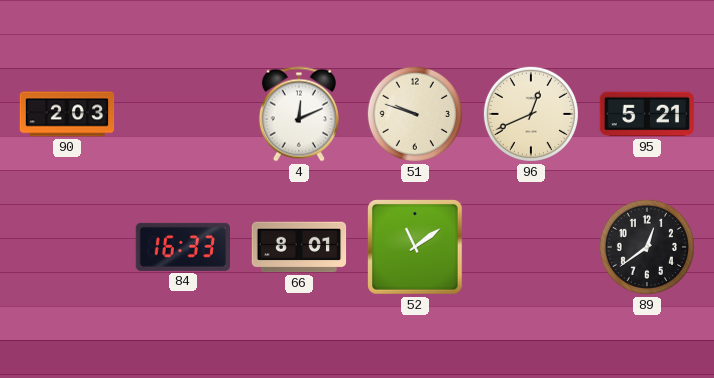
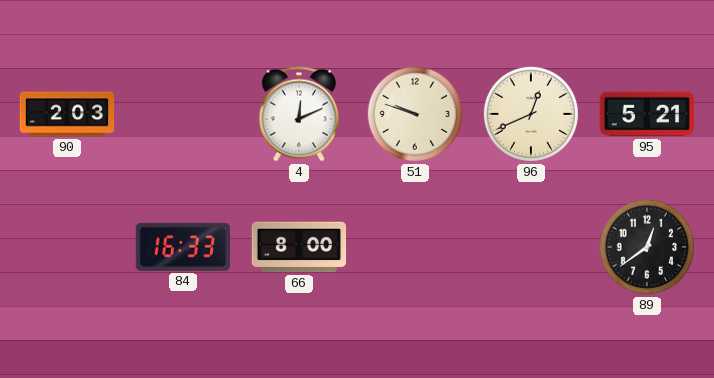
66: 8:01 -> 8:00
52: 11:09 -> none
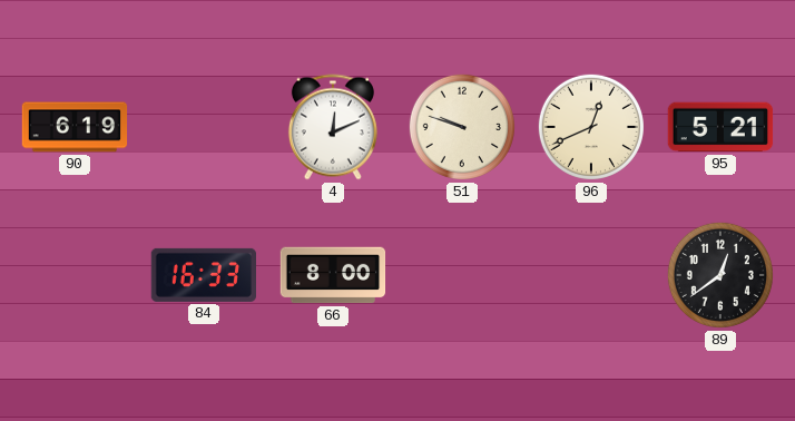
90: 2:03 -> 6:19
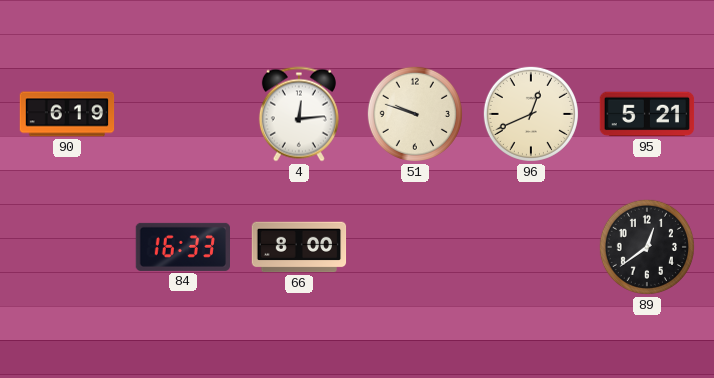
4: 12:11 -> 12:14
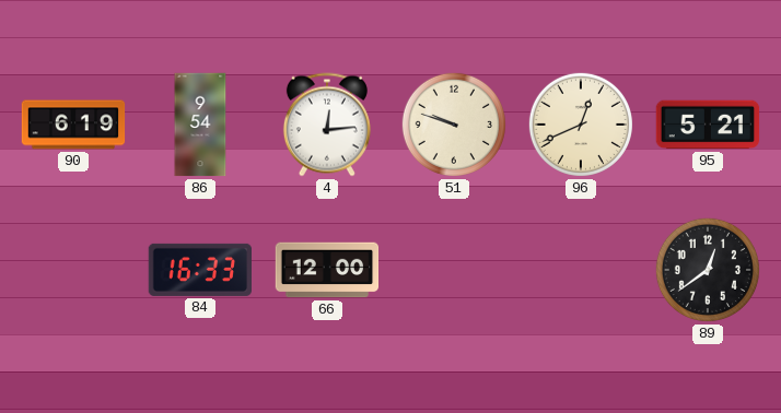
86: none -> 9:54
66: 8:00 -> 12:00
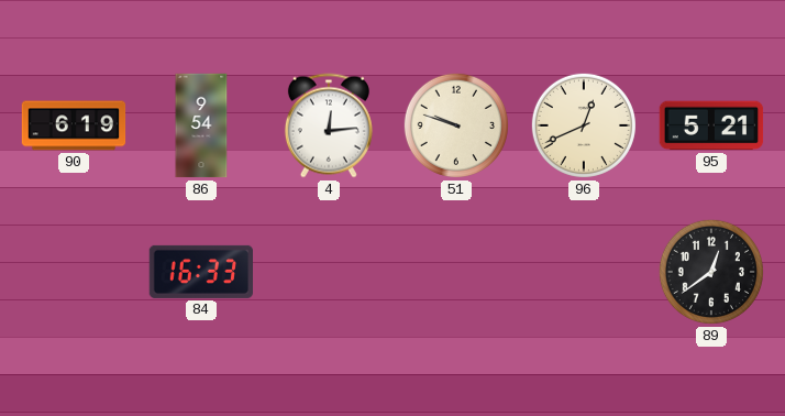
66: 12:00 -> none
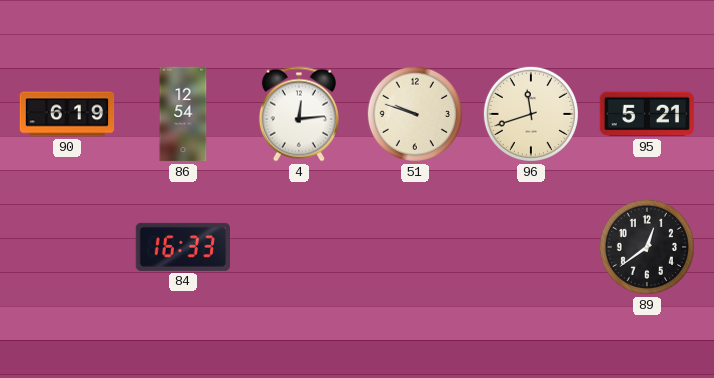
86: 9:54 -> 12:54
96: 12:41 -> 11:42
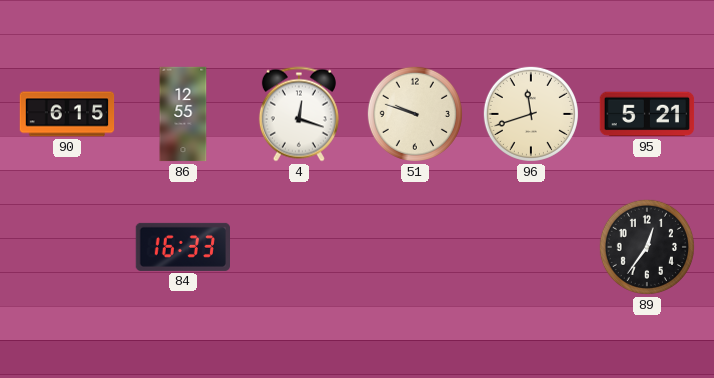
90: 6:19 -> 6:15
86: 12:54 -> 12:55
4: 12:14 -> 12:18
89: 12:39 -> 12:36
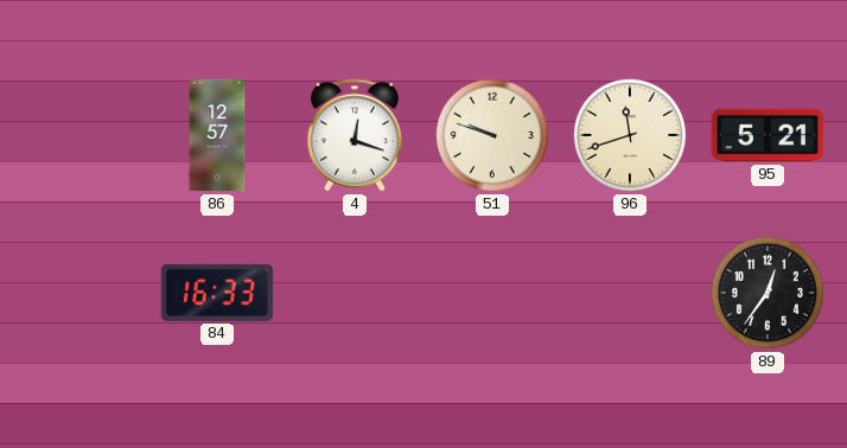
90: 6:15 -> none
86: 12:55 -> 12:57
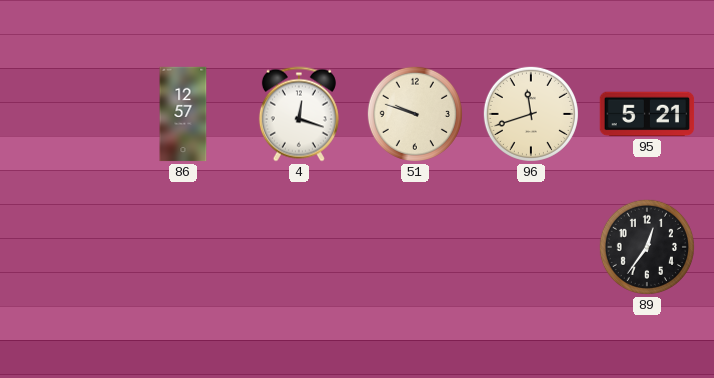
84: 16:33 -> none
